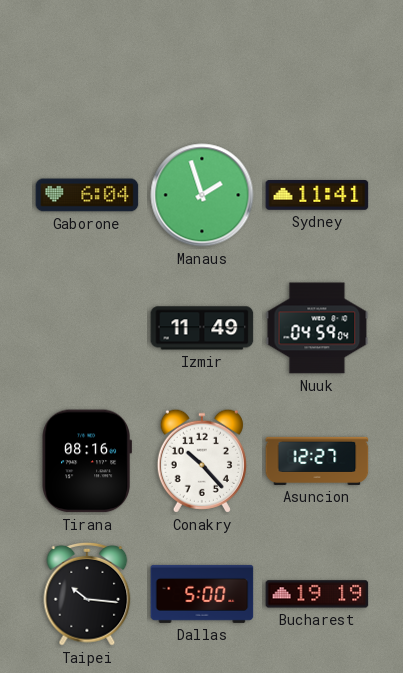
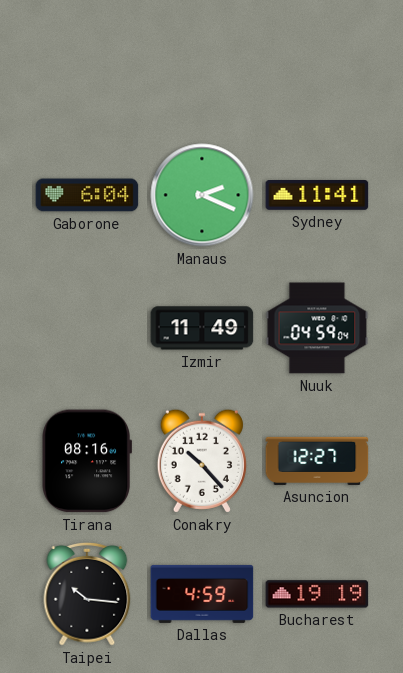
Manaus: 1:57 -> 2:19
Dallas: 5:00 -> 4:59
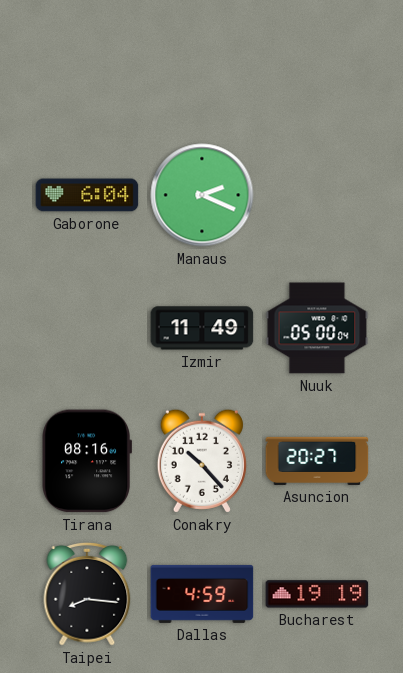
Sydney: 11:41 -> none
Nuuk: 04:59 -> 05:00
Asuncion: 12:27 -> 20:27
Taipei: 10:16 -> 8:16
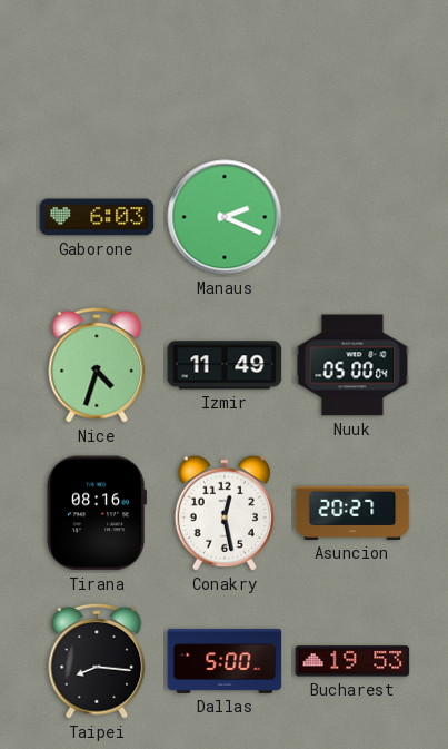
Gaborone: 6:04 -> 6:03
Nice: none -> 4:33
Conakry: 10:23 -> 12:28
Dallas: 4:59 -> 5:00
Bucharest: 19:19 -> 19:53
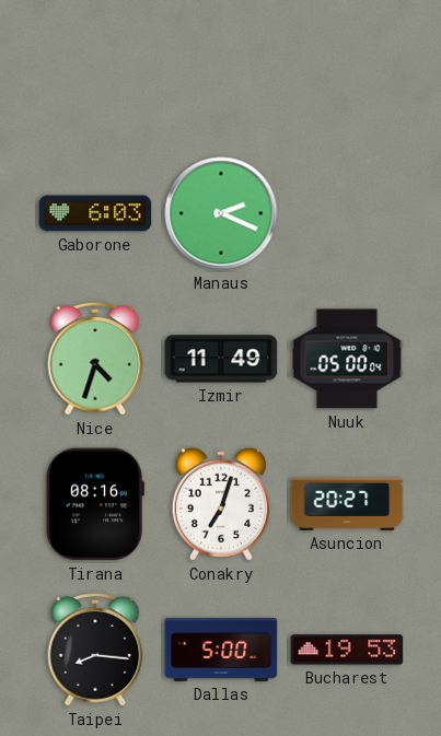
Conakry: 12:28 -> 7:03
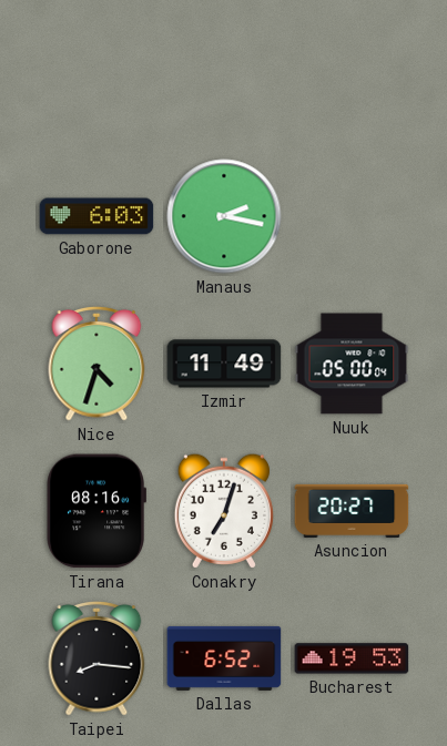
Manaus: 2:19 -> 2:17
Dallas: 5:00 -> 6:52
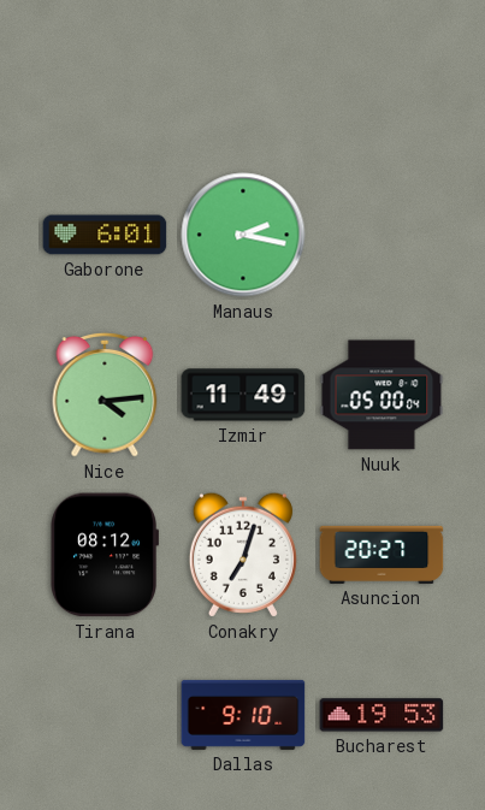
Gaborone: 6:03 -> 6:01
Nice: 4:33 -> 4:14
Tirana: 08:16 -> 08:12
Taipei: 8:16 -> none
Dallas: 6:52 -> 9:10
